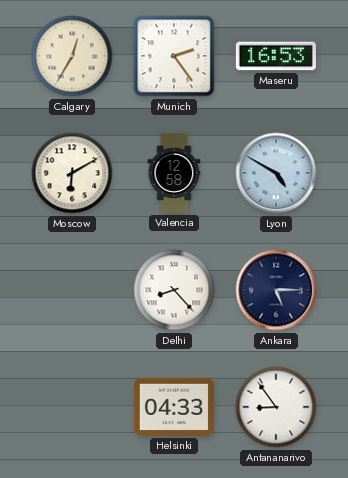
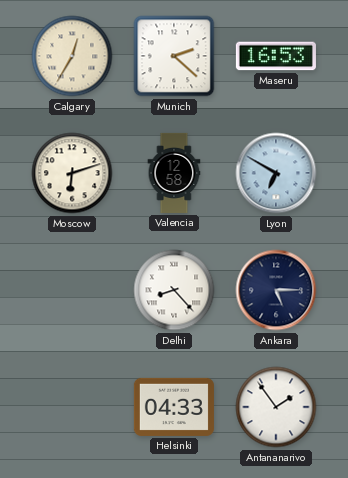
Munich: 2:24 -> 2:22
Moscow: 6:10 -> 6:12
Lyon: 4:50 -> 6:50
Antananarivo: 8:54 -> 1:54
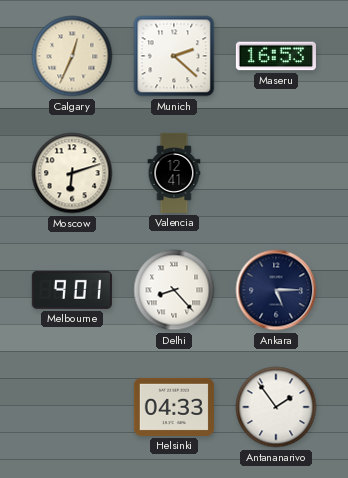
Calgary: 12:35 -> 12:34
Valencia: 12:58 -> 12:41
Lyon: 6:50 -> none
Melbourne: none -> 9:01
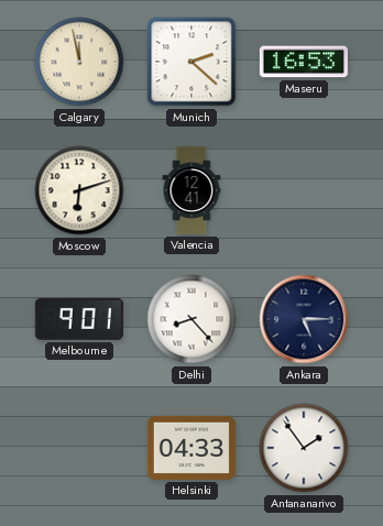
Calgary: 12:34 -> 11:58
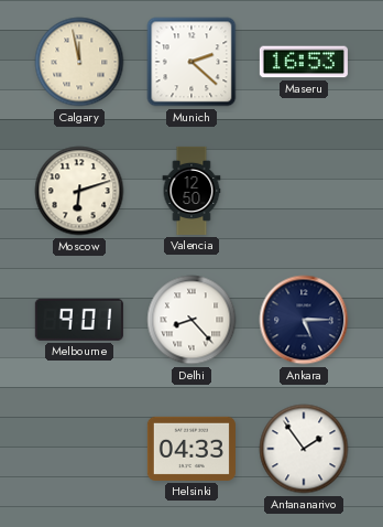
Valencia: 12:41 -> 12:50
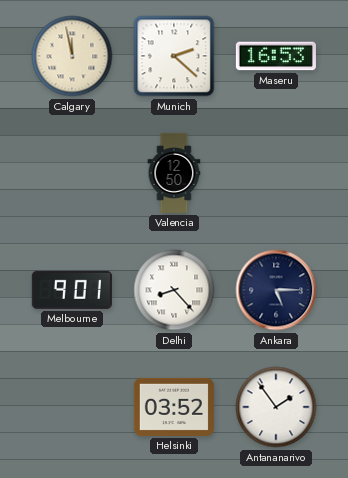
Moscow: 6:12 -> none
Helsinki: 04:33 -> 03:52
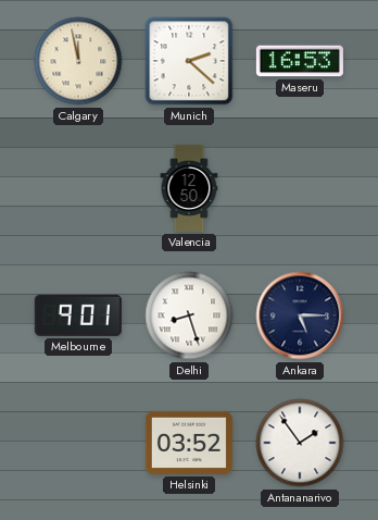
Delhi: 8:23 -> 8:27
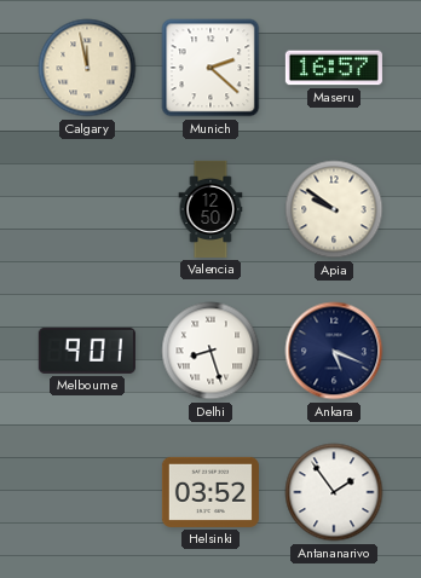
Maseru: 16:53 -> 16:57
Apia: none -> 9:51
Ankara: 5:15 -> 5:19
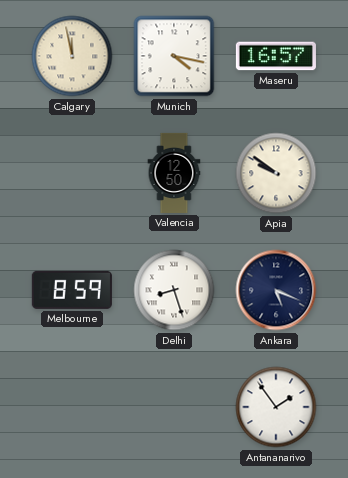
Munich: 2:22 -> 4:17
Melbourne: 9:01 -> 8:59
Helsinki: 03:52 -> none
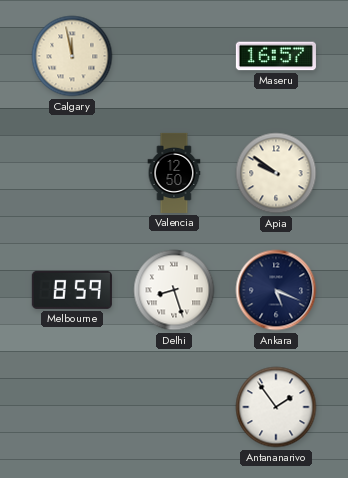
Munich: 4:17 -> none
